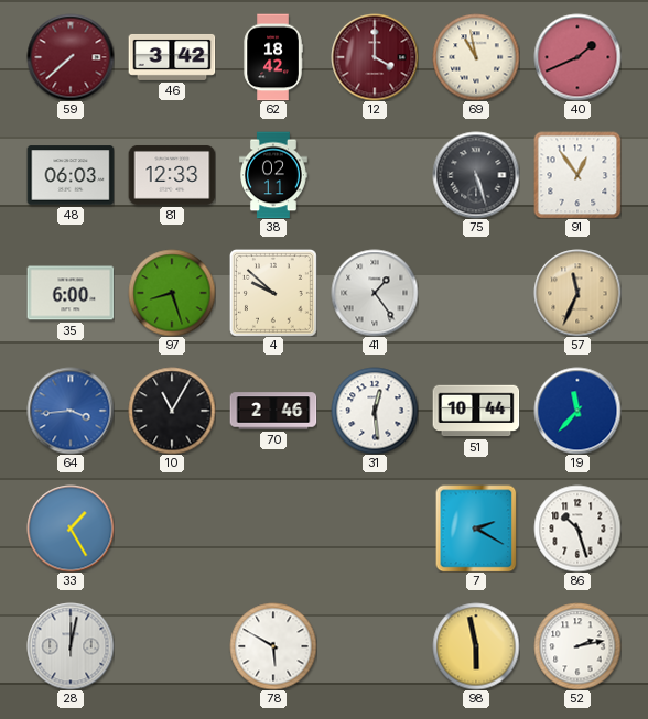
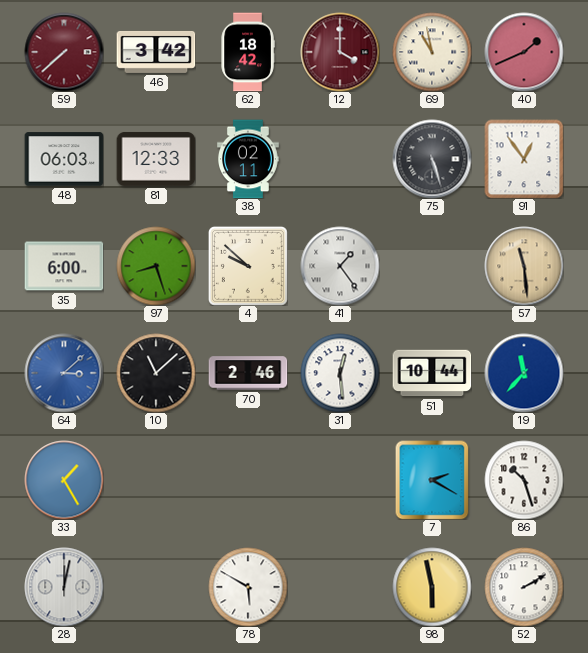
57: 11:34 -> 11:29
64: 3:44 -> 3:08
10: 11:05 -> 11:08
52: 2:13 -> 2:10
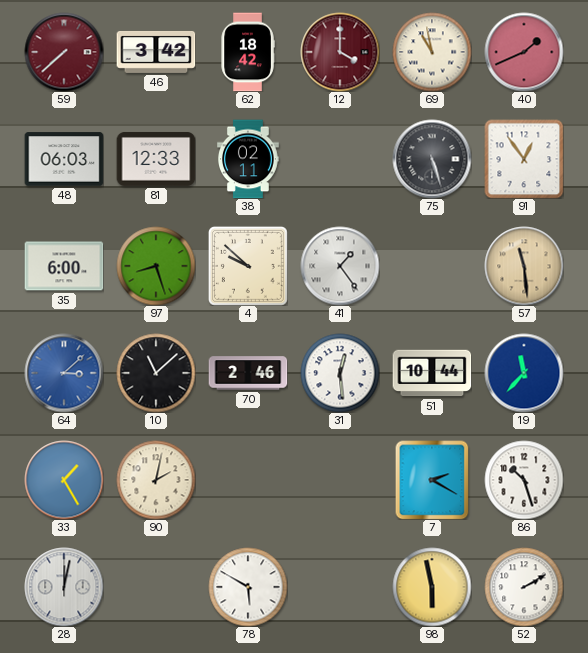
90: none -> 2:02
